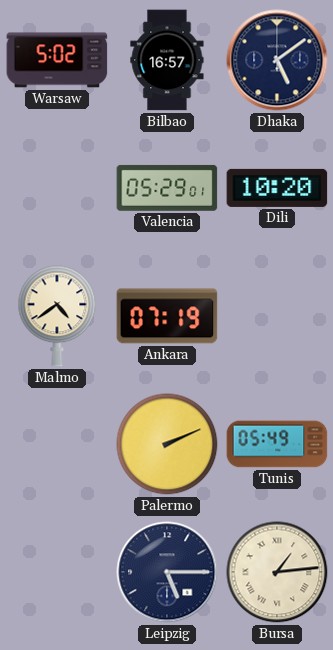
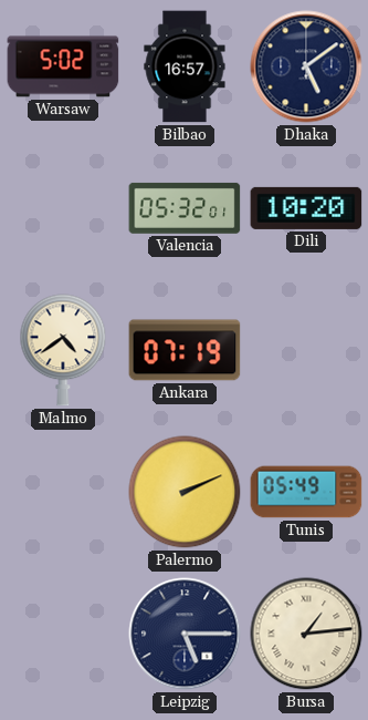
Valencia: 05:29 -> 05:32
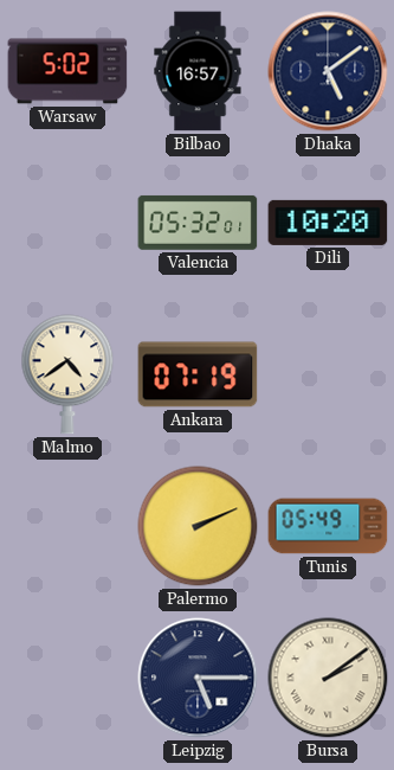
Bursa: 1:14 -> 2:09
